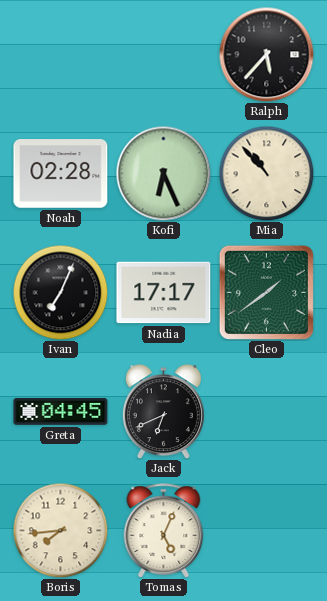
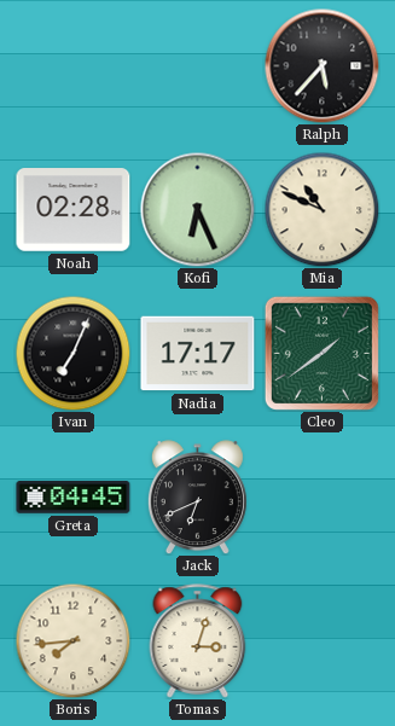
Mia: 10:53 -> 10:49
Tomas: 5:04 -> 3:03
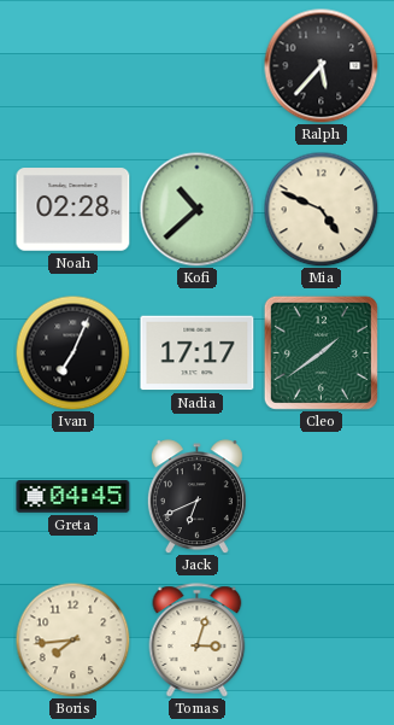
Kofi: 6:26 -> 10:38
Mia: 10:49 -> 4:49
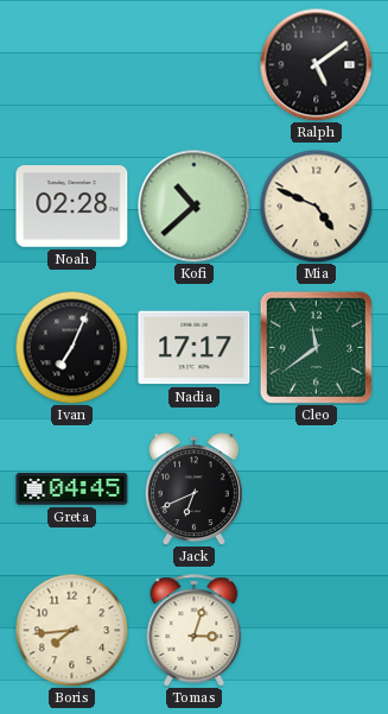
Ralph: 5:37 -> 5:09
Cleo: 1:39 -> 11:39
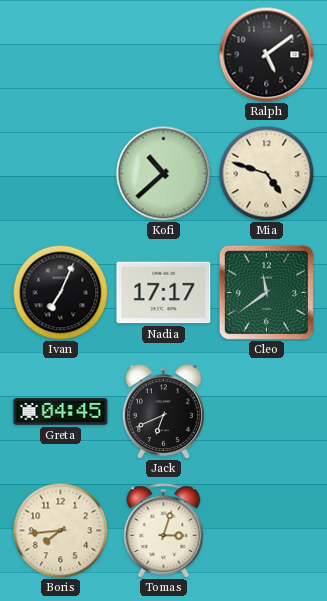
Noah: 02:28 -> none
Mia: 4:49 -> 4:48
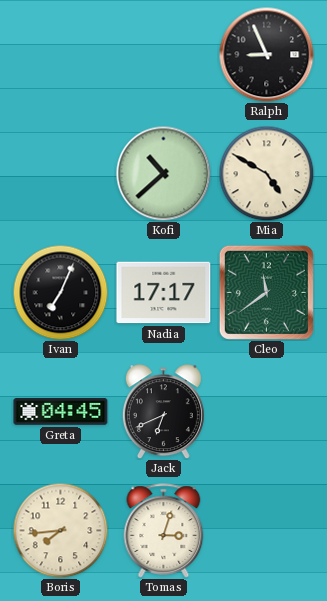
Ralph: 5:09 -> 8:56
Mia: 4:48 -> 4:50
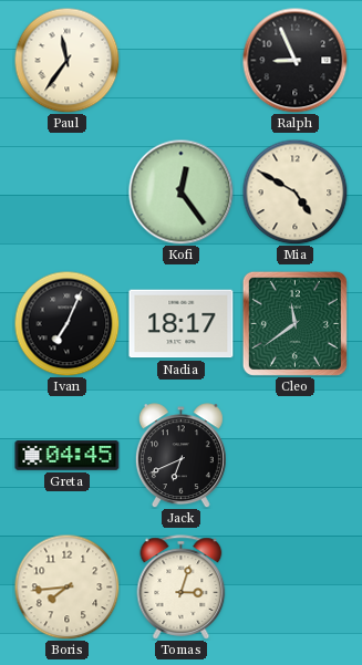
Paul: none -> 11:36
Kofi: 10:38 -> 12:24
Nadia: 17:17 -> 18:17
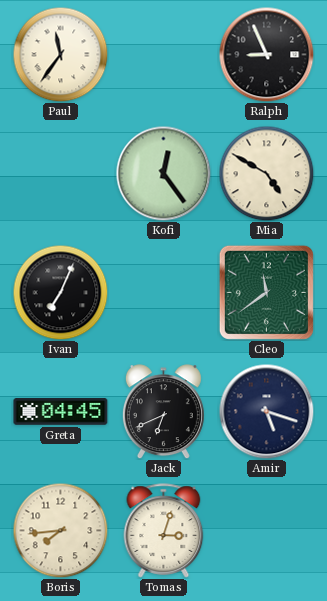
Nadia: 18:17 -> none
Amir: none -> 5:18
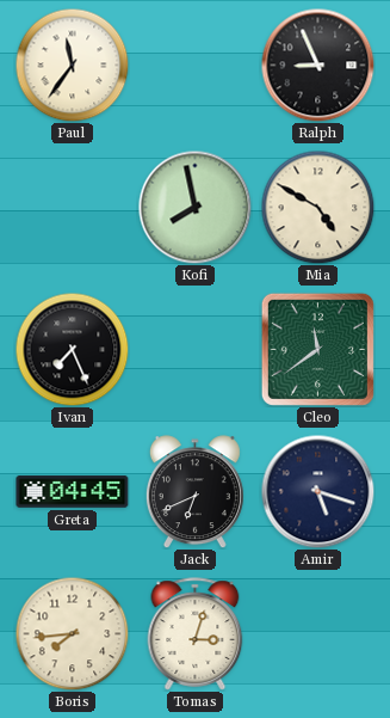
Kofi: 12:24 -> 7:58
Ivan: 7:04 -> 7:26
